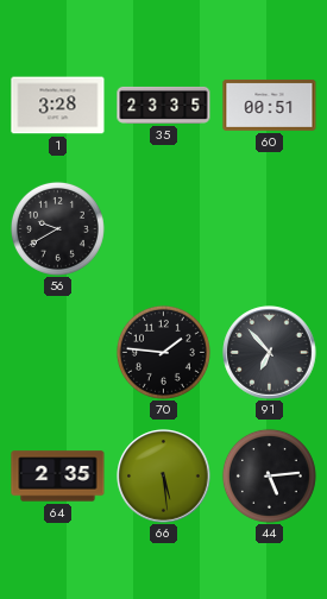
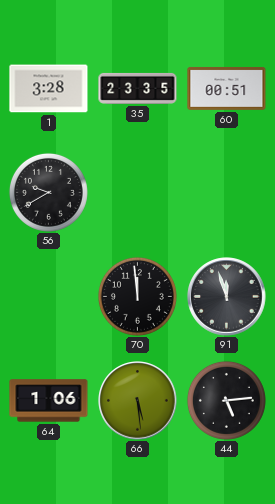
70: 1:46 -> 11:59
91: 6:53 -> 11:57
64: 2:35 -> 1:06
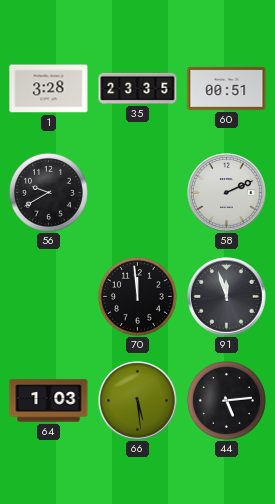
58: none -> 2:11
64: 1:06 -> 1:03
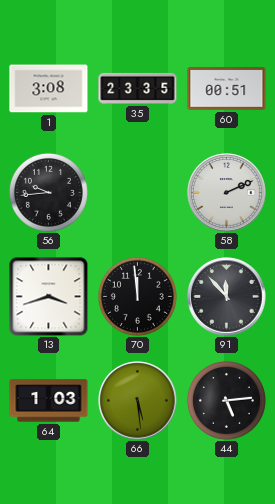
1: 3:28 -> 3:08
56: 9:40 -> 9:44
13: none -> 3:42
91: 11:57 -> 11:53
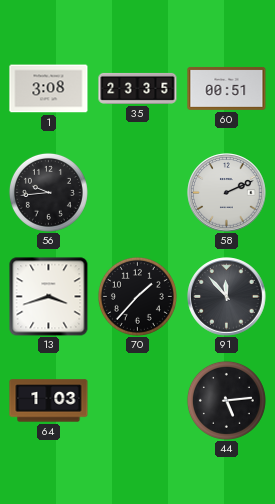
70: 11:59 -> 1:37
66: 5:29 -> none
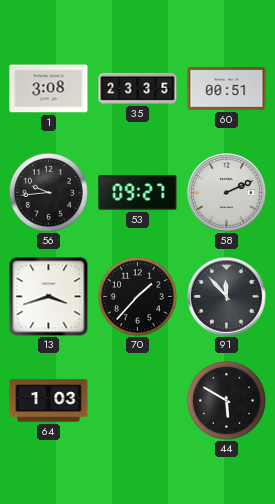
53: none -> 09:27
44: 5:14 -> 5:50
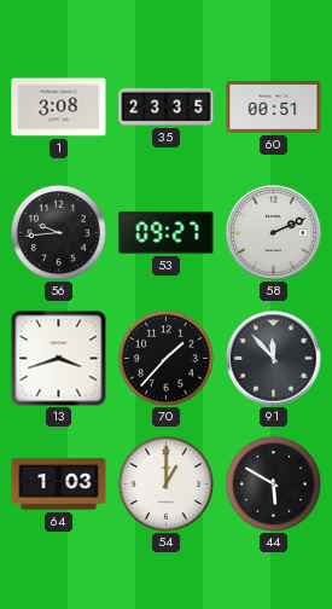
54: none -> 1:00
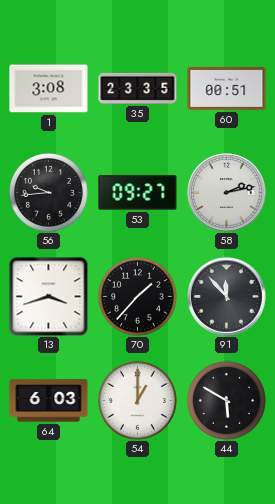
58: 2:11 -> 2:13
64: 1:03 -> 6:03
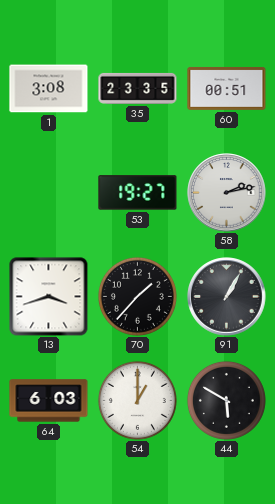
56: 9:44 -> none
53: 09:27 -> 19:27
91: 11:53 -> 1:05
